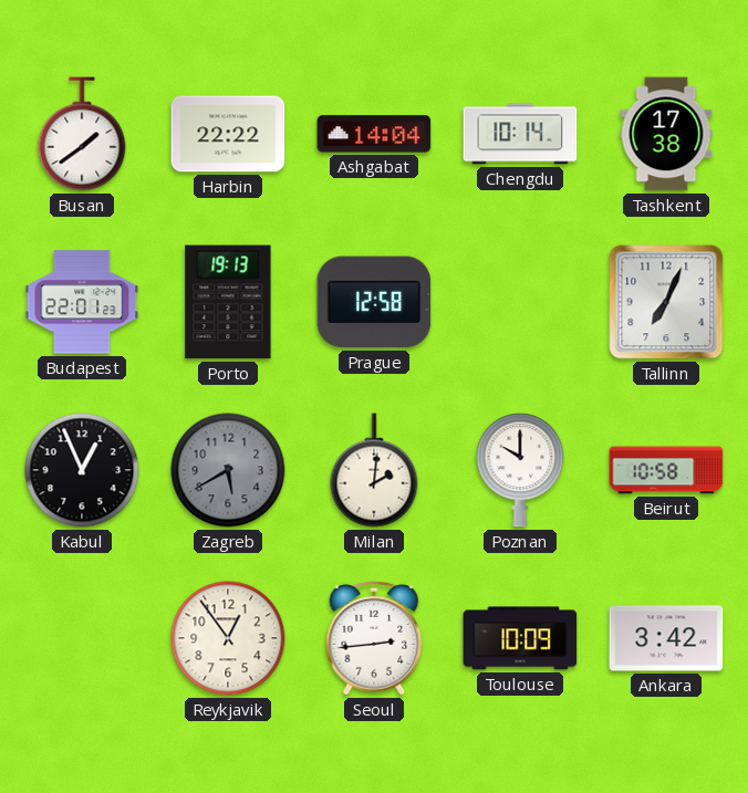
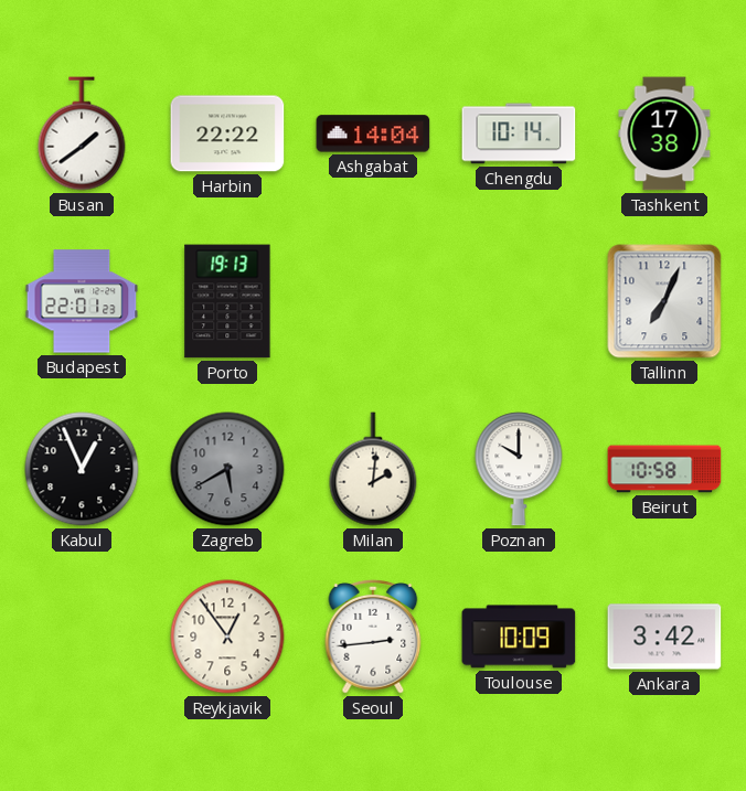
Prague: 12:58 -> none
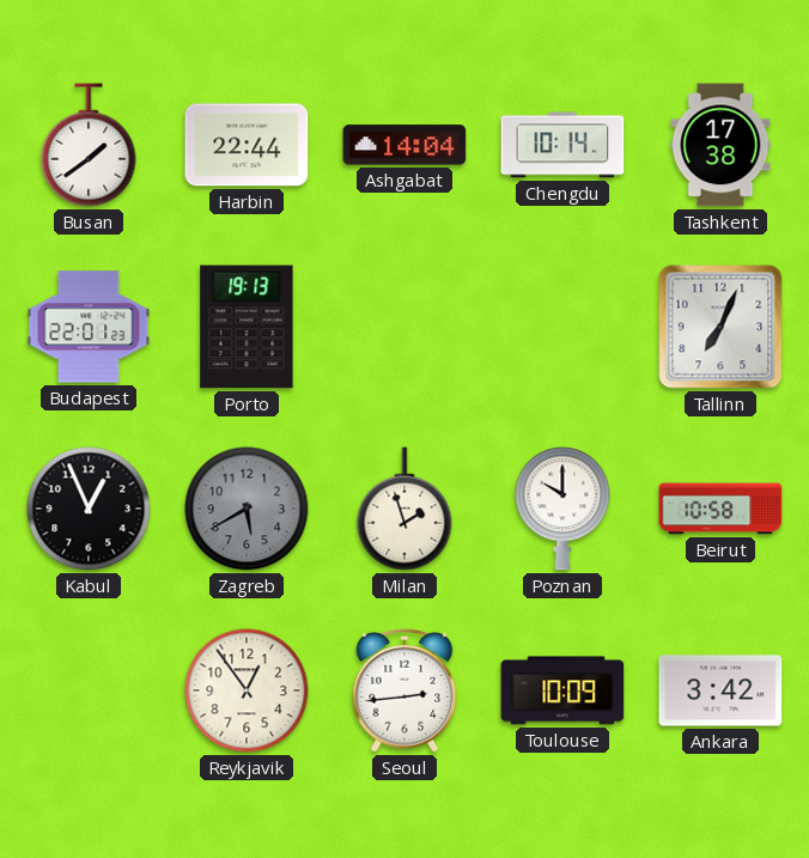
Harbin: 22:22 -> 22:44
Milan: 2:01 -> 1:57
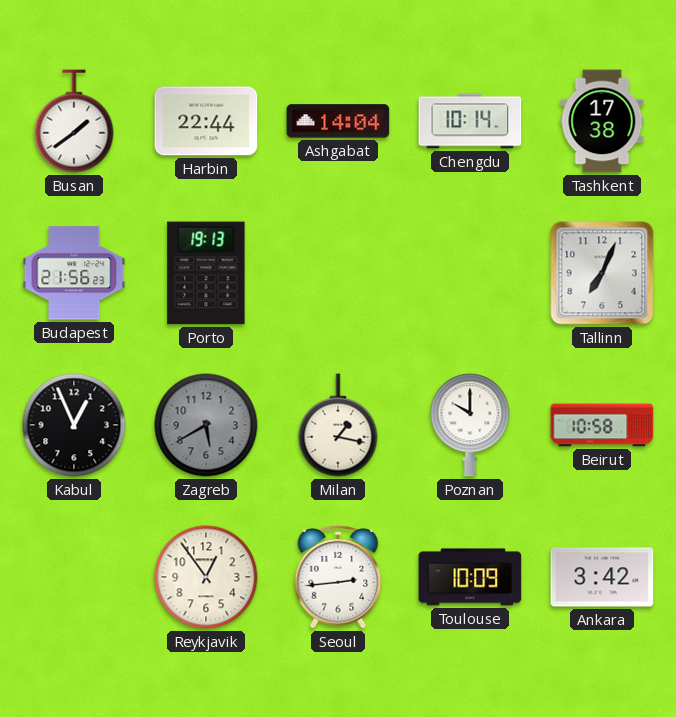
Budapest: 22:01 -> 21:56
Milan: 1:57 -> 1:17
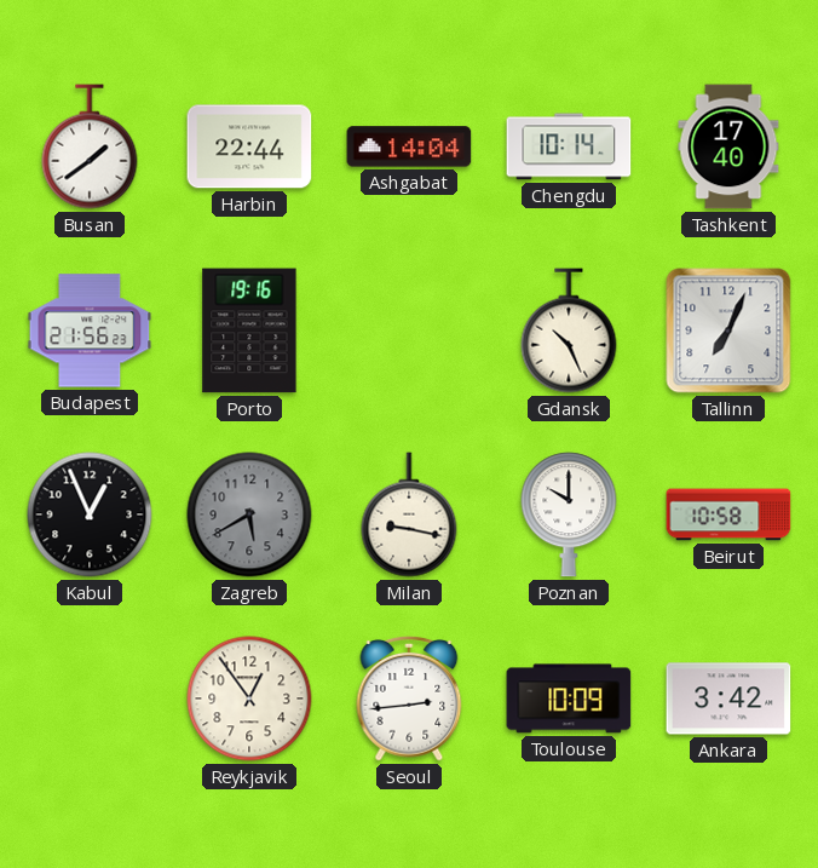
Tashkent: 17:38 -> 17:40
Porto: 19:13 -> 19:16
Gdansk: none -> 10:26
Milan: 1:17 -> 9:17
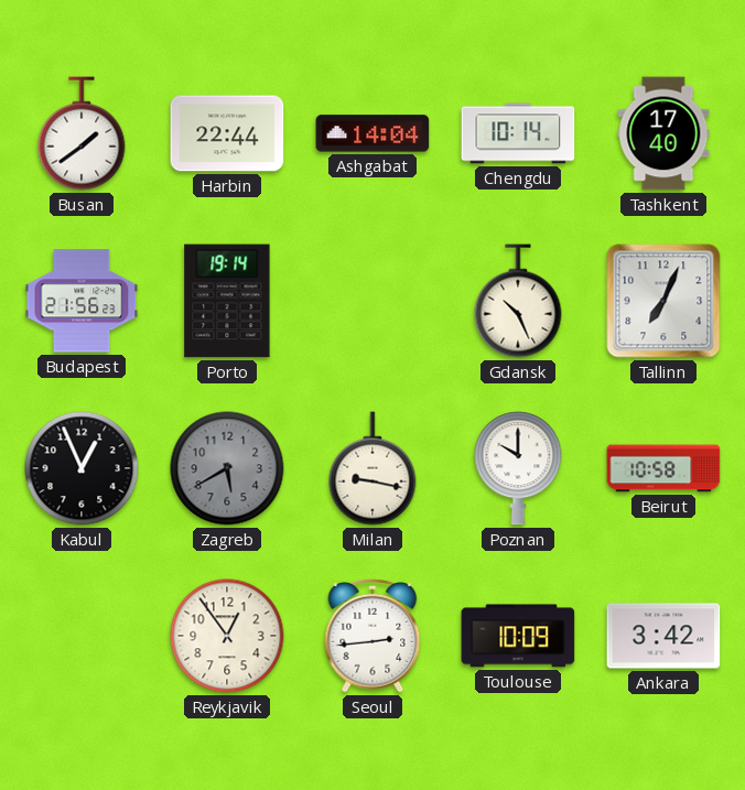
Porto: 19:16 -> 19:14
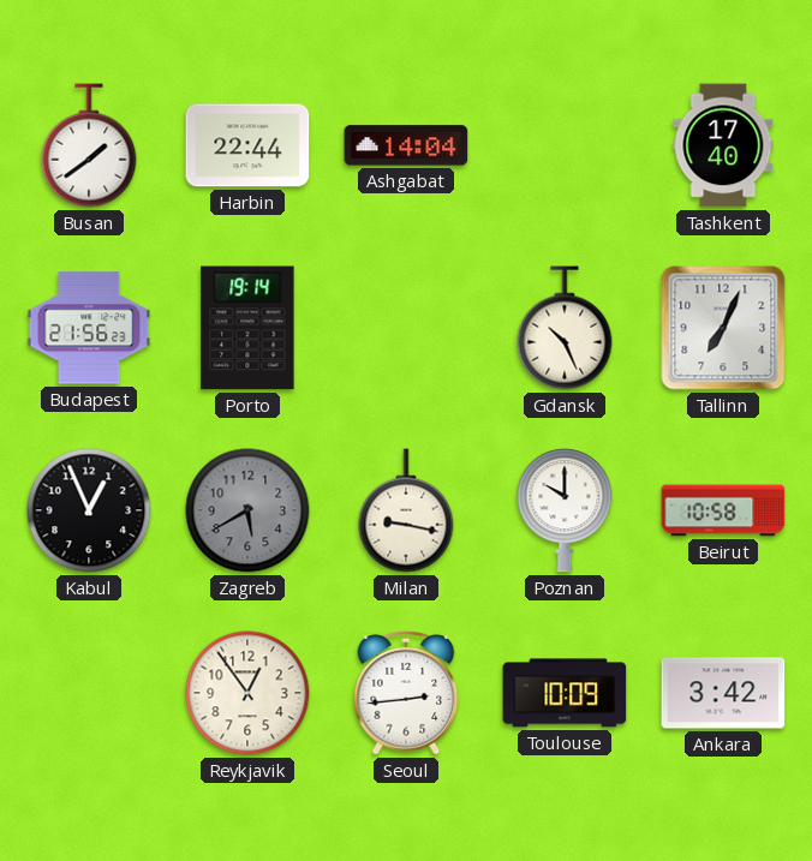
Chengdu: 10:14 -> none
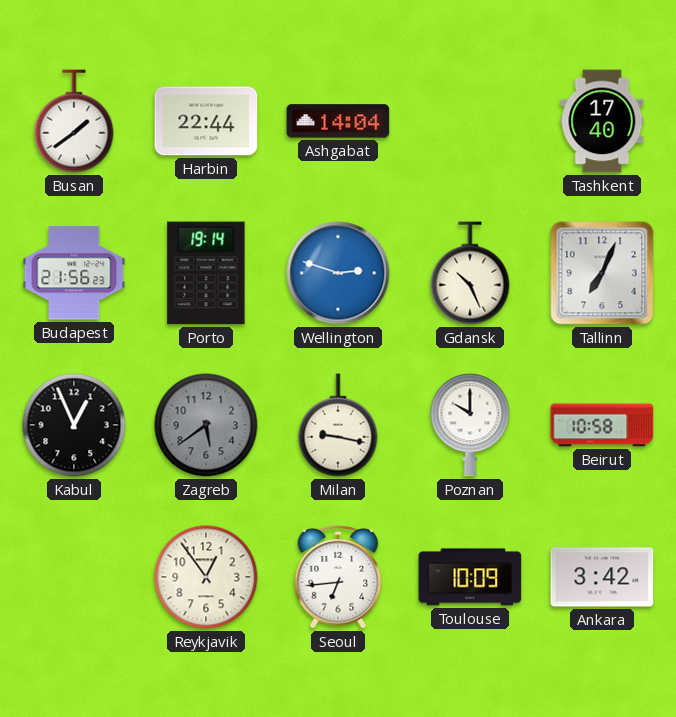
Wellington: none -> 2:48
Zagreb: 5:40 -> 5:39
Seoul: 2:44 -> 6:44
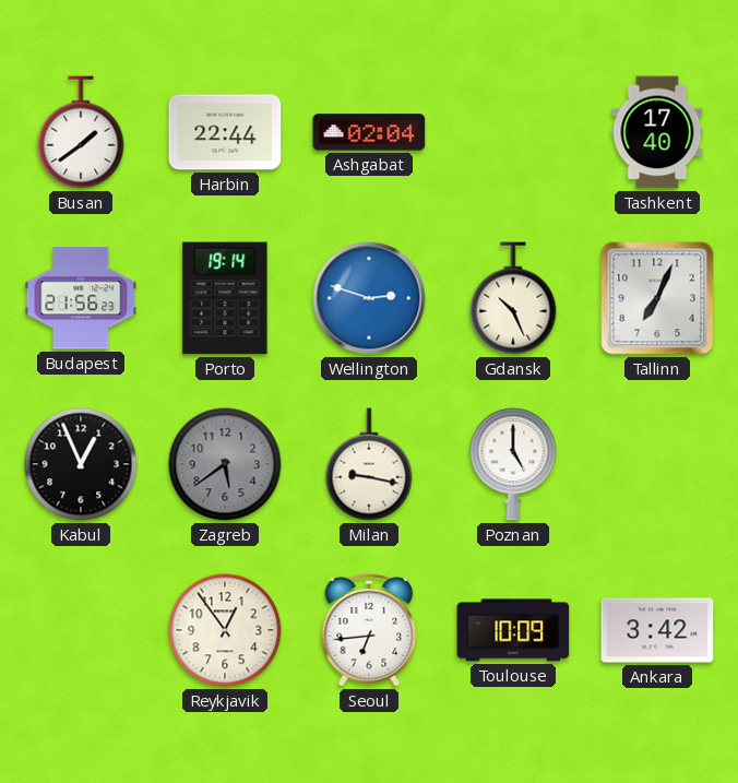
Ashgabat: 14:04 -> 02:04
Poznan: 10:00 -> 5:00
Beirut: 10:58 -> none
